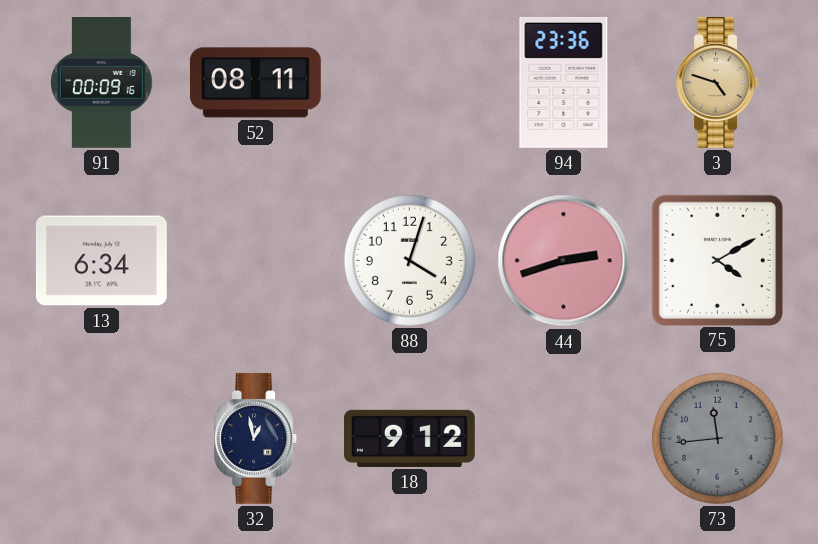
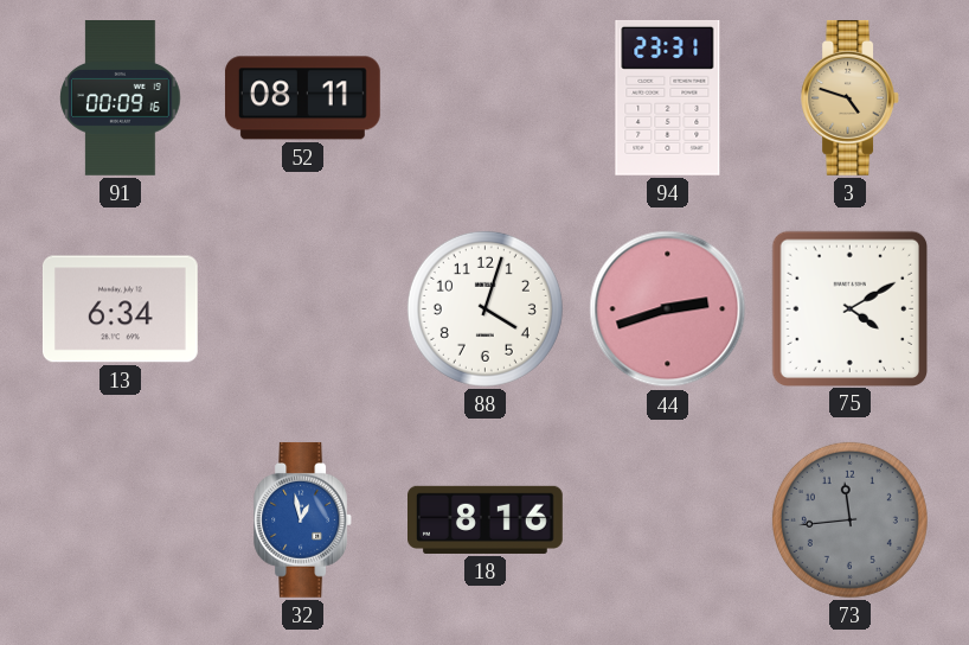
94: 23:36 -> 23:31
32 dial: navy -> blue
18: 9:12 -> 8:16
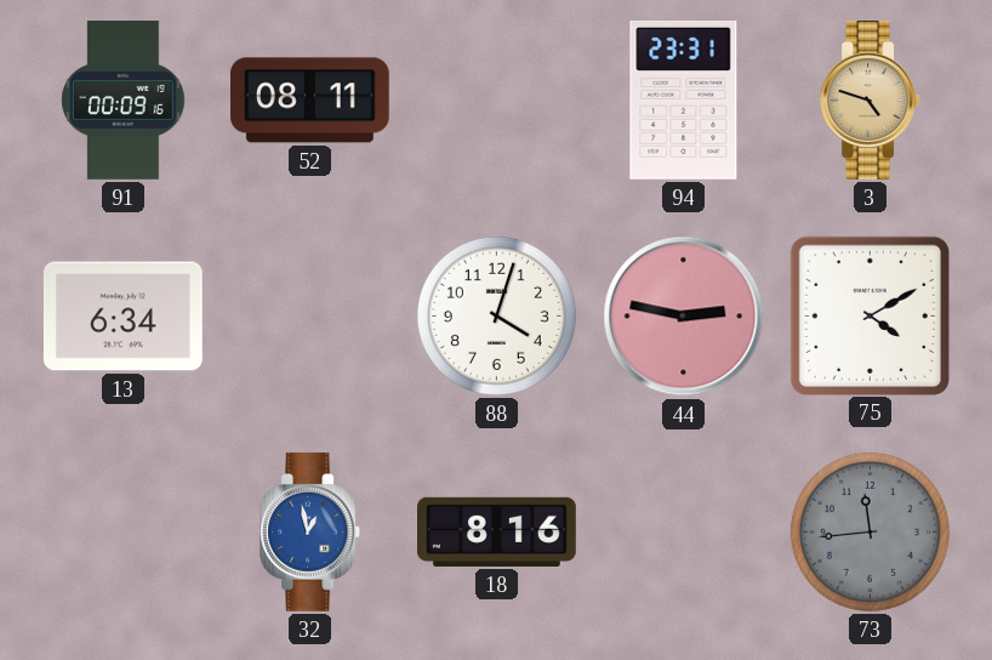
44: 2:42 -> 2:47
